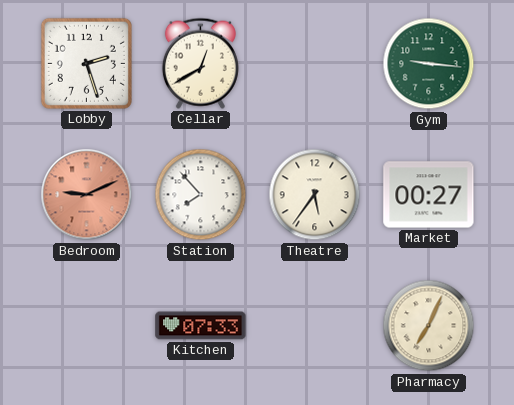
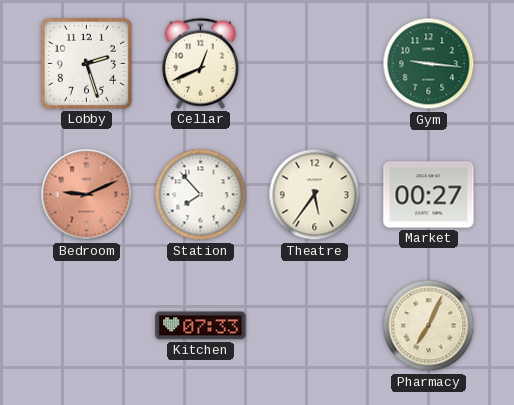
Cellar: 12:40 -> 12:41
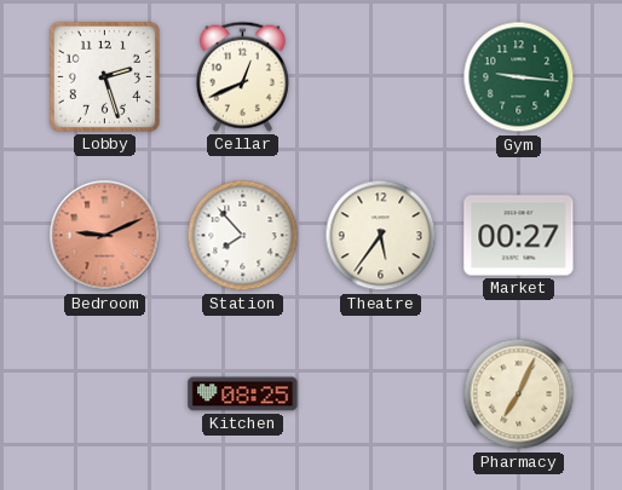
Kitchen: 07:33 -> 08:25
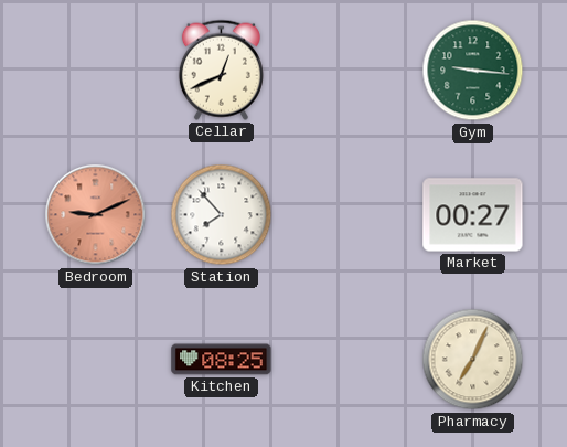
Lobby: 2:27 -> none
Theatre: 5:36 -> none
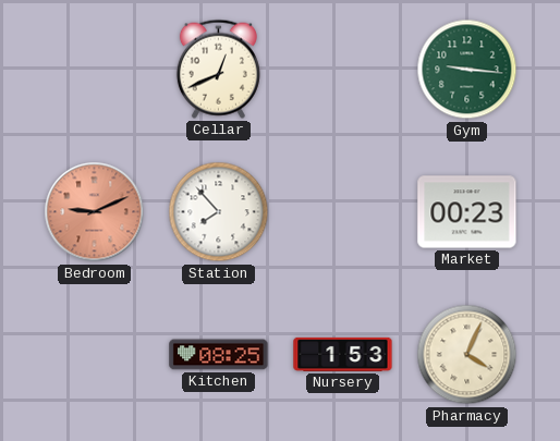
Market: 00:27 -> 00:23
Nursery: none -> 1:53
Pharmacy: 7:04 -> 4:04
